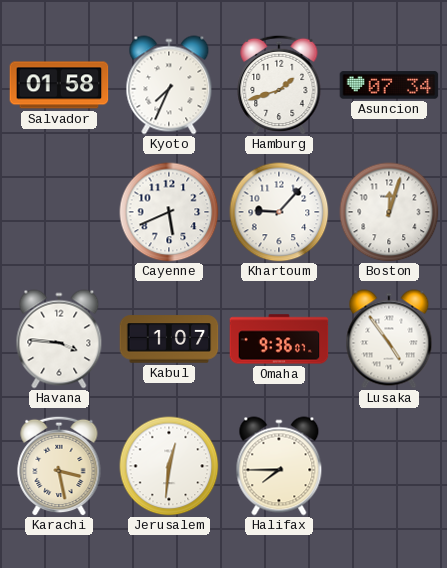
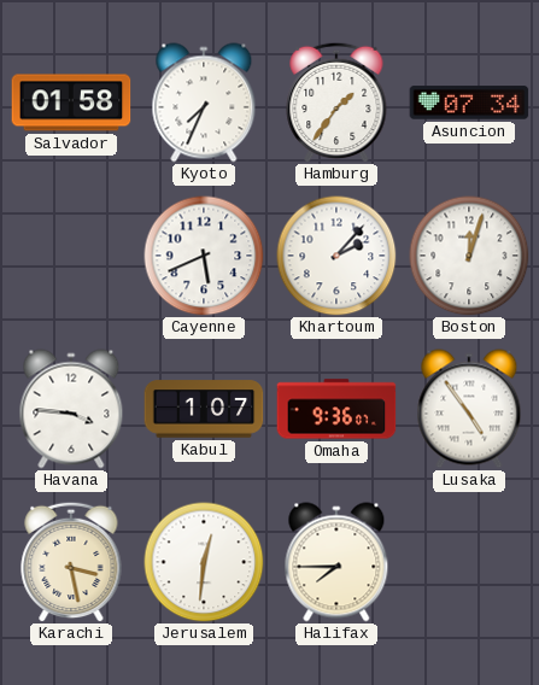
Hamburg: 1:42 -> 1:36
Khartoum: 9:07 -> 2:07
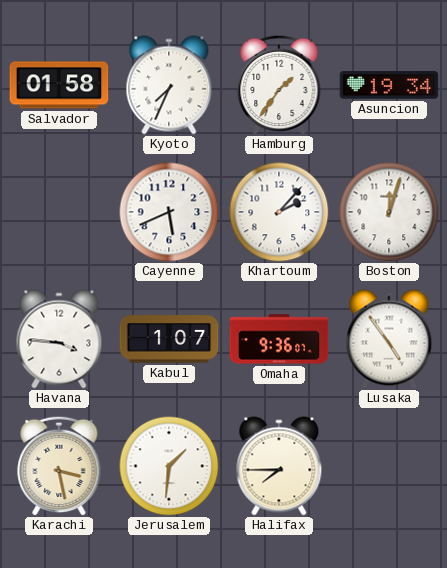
Asuncion: 07:34 -> 19:34
Jerusalem: 12:31 -> 1:31
